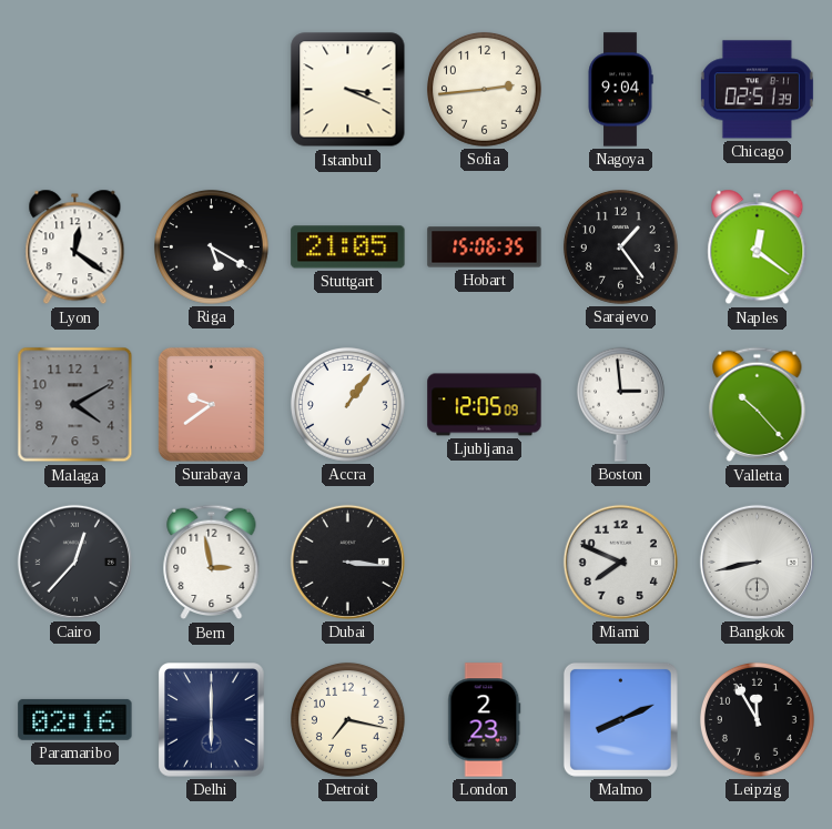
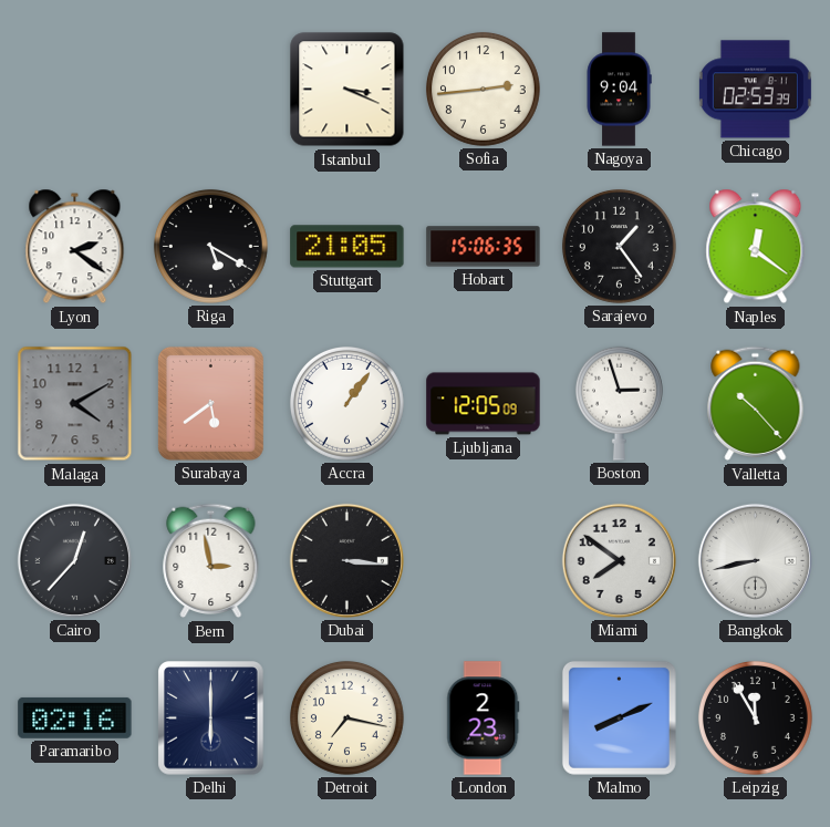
Chicago: 02:51 -> 02:53
Lyon: 12:21 -> 2:21
Surabaya: 9:39 -> 5:39
Boston: 2:59 -> 2:57
Miami: 7:49 -> 7:51
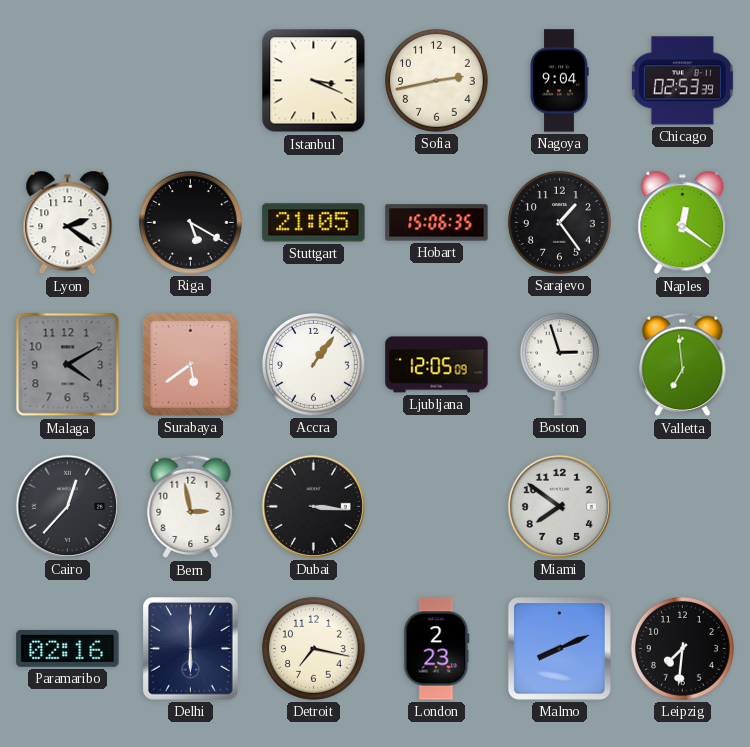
Sofia: 2:44 -> 2:43
Valletta: 10:23 -> 6:59
Bangkok: 8:43 -> none
Leipzig: 11:55 -> 7:31
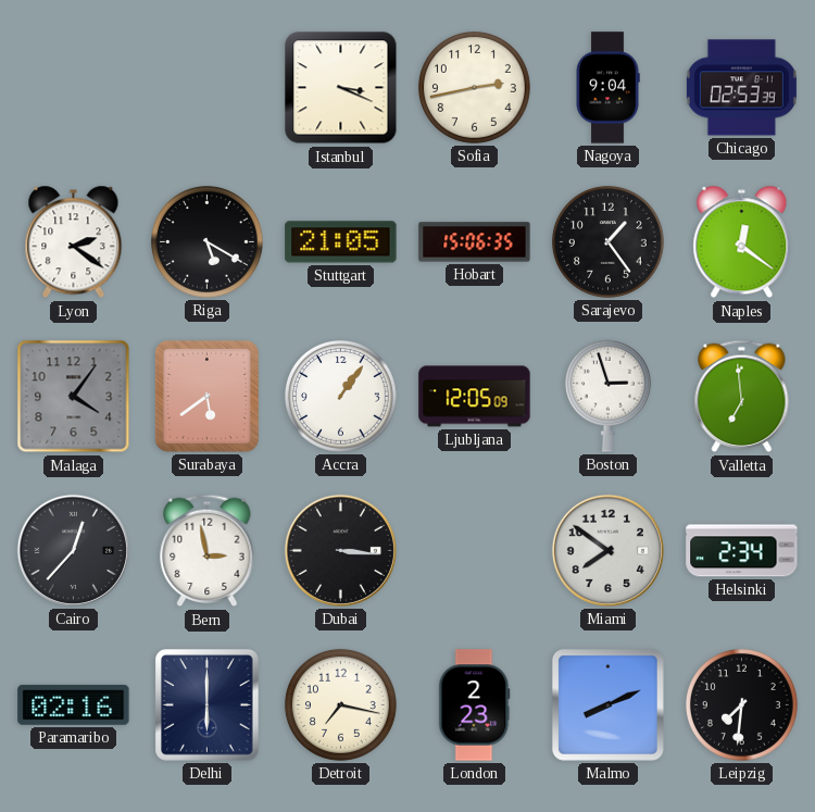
Malaga: 4:10 -> 4:06
Helsinki: none -> 2:34
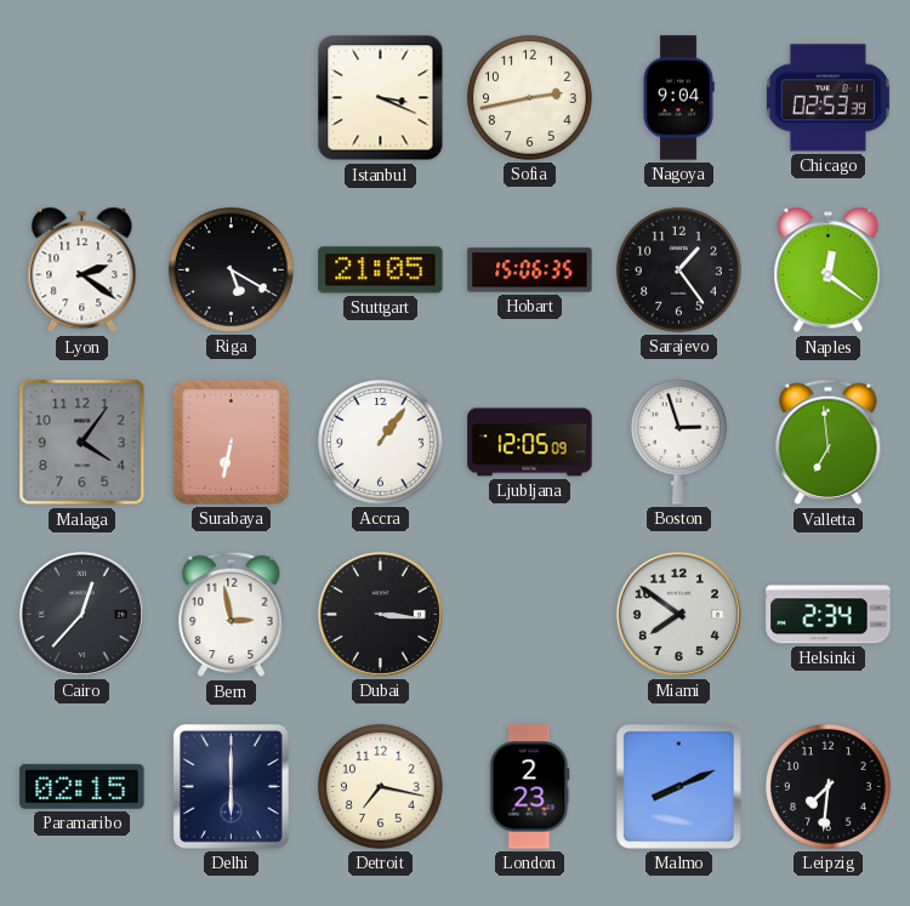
Surabaya: 5:39 -> 6:32
Paramaribo: 02:16 -> 02:15
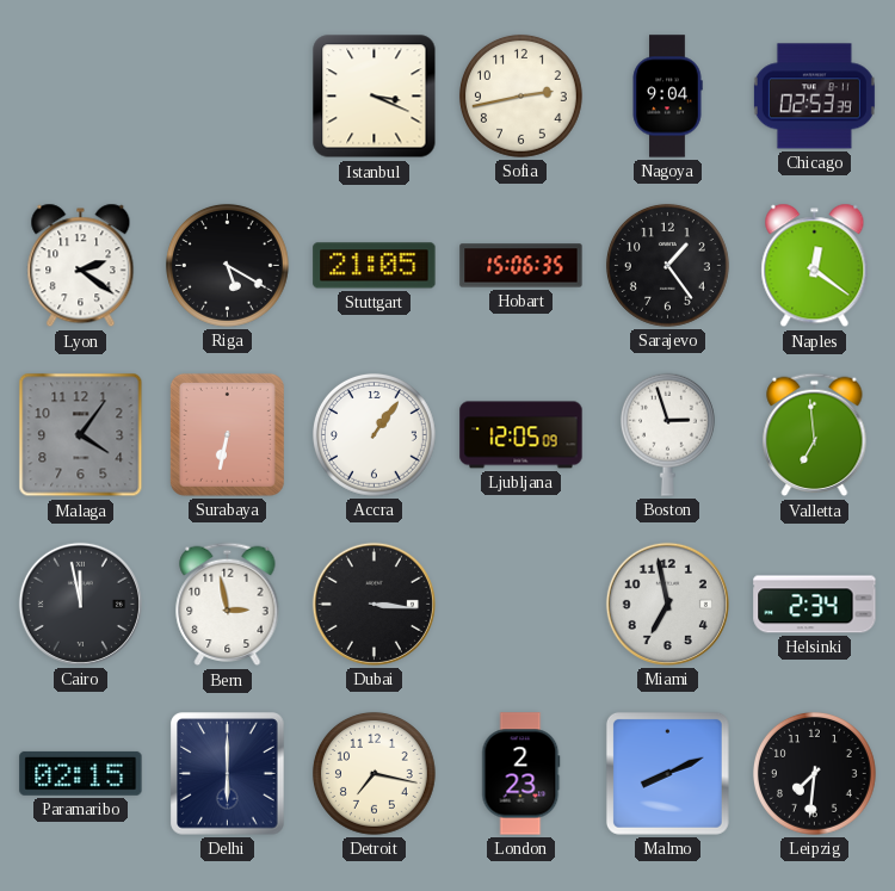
Cairo: 12:37 -> 11:58
Miami: 7:51 -> 6:58
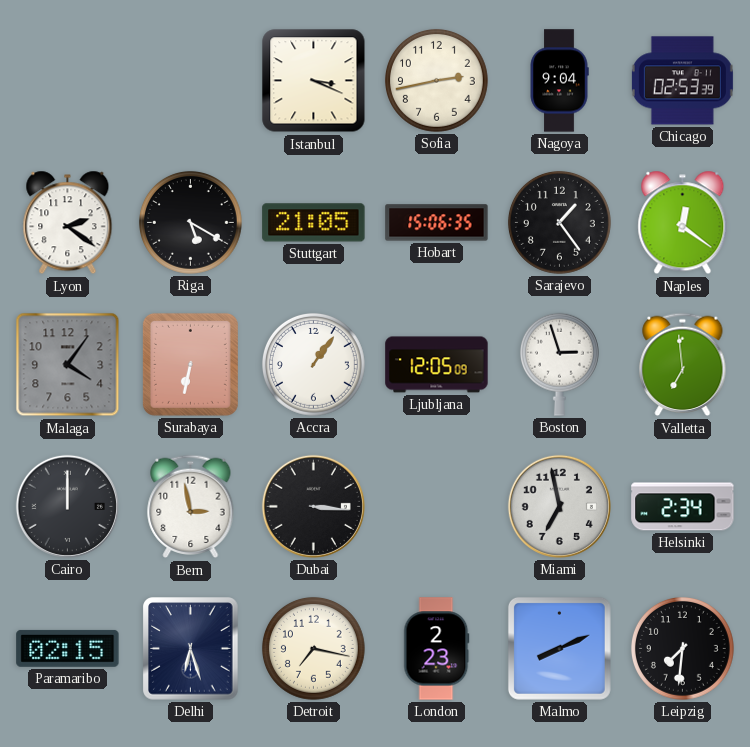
Cairo: 11:58 -> 12:00
Delhi: 6:00 -> 6:27
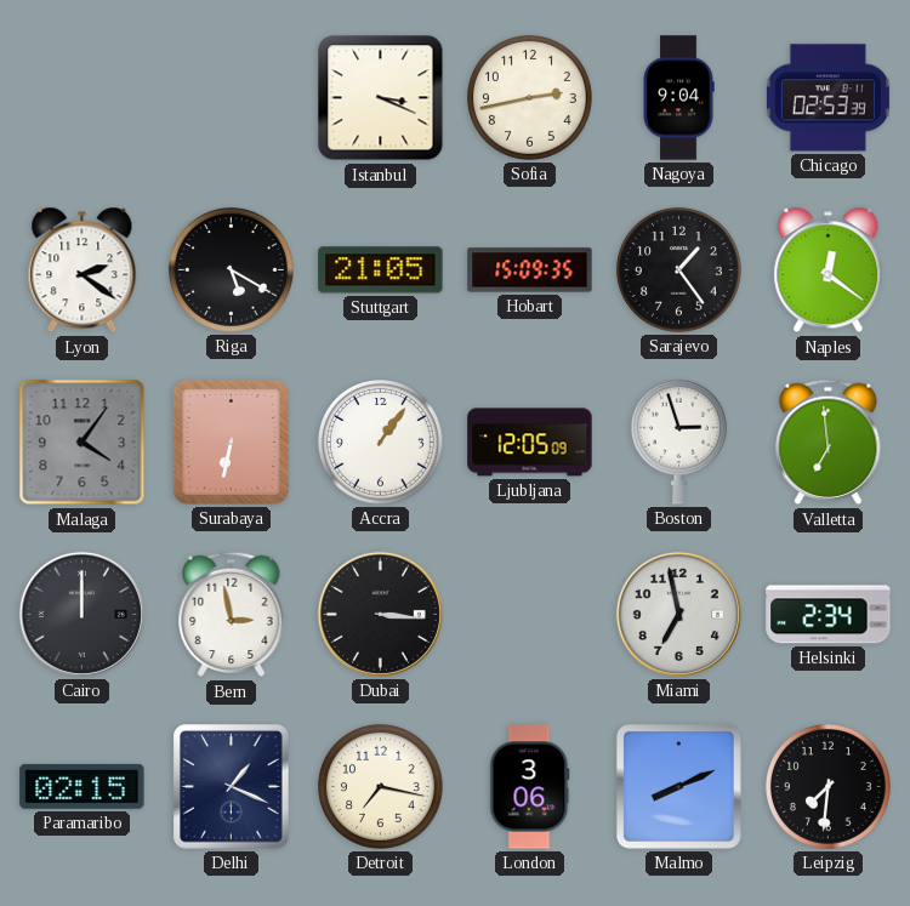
Hobart: 15:06 -> 15:09
Delhi: 6:27 -> 1:19
London: 2:23 -> 3:06
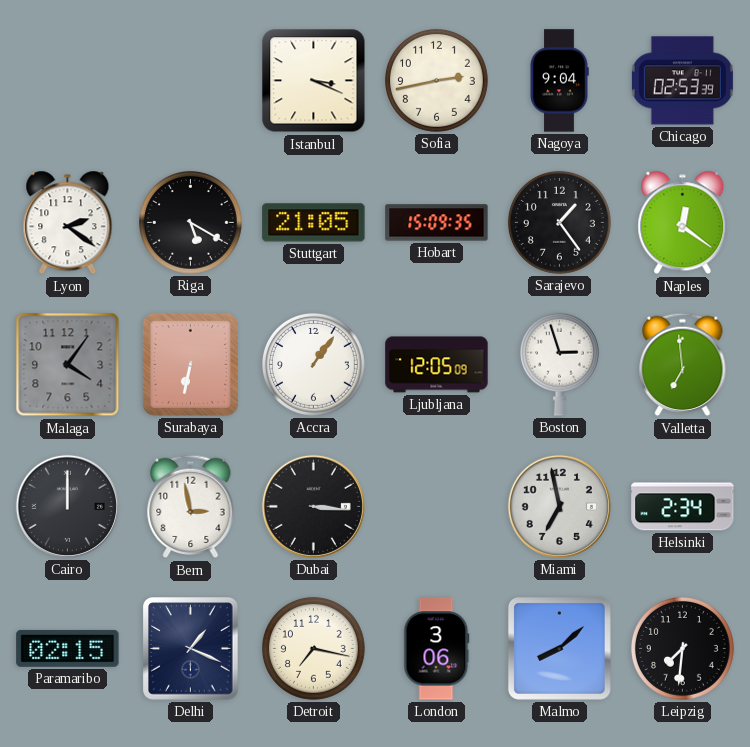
Malmo: 8:11 -> 8:08
